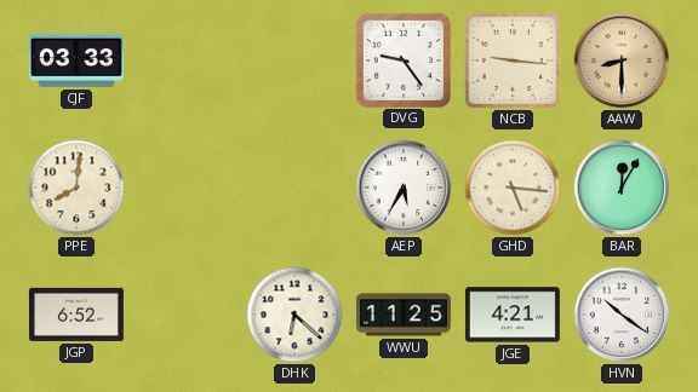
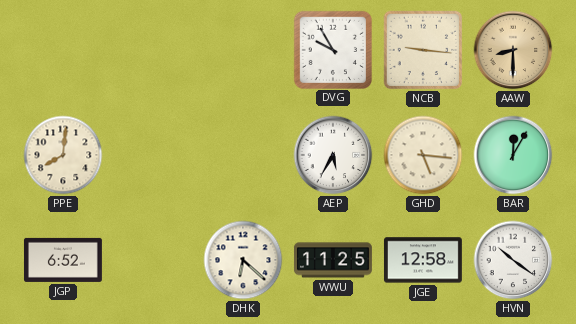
CJF: 03:33 -> none
DVG: 9:24 -> 9:55
JGE: 4:21 -> 12:58
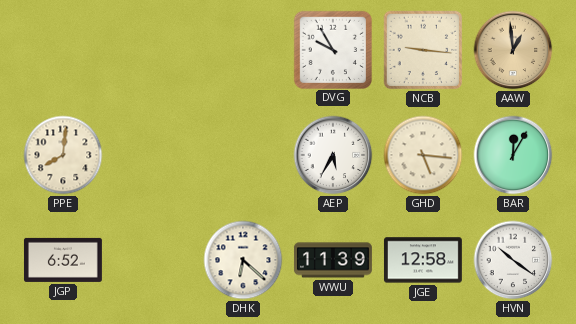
AAW: 8:30 -> 12:59
WWU: 11:25 -> 11:39
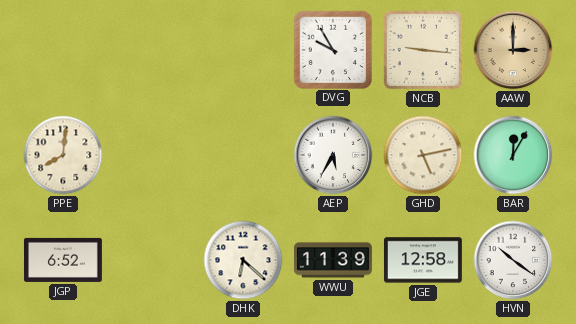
AAW: 12:59 -> 3:00
GHD: 5:16 -> 5:13
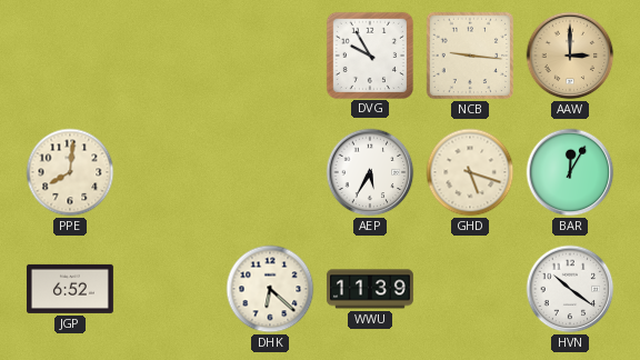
GHD: 5:13 -> 5:18
JGE: 12:58 -> none
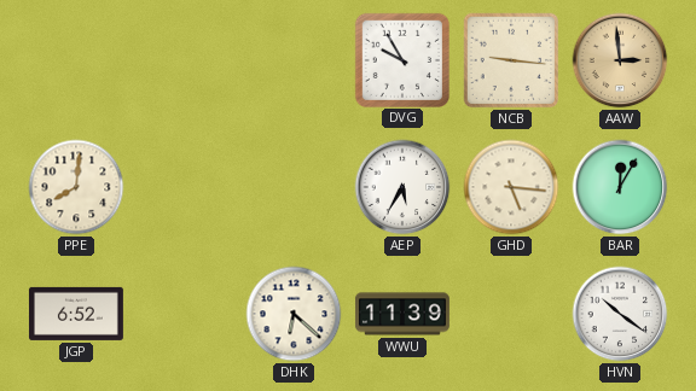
AAW: 3:00 -> 2:59
GHD: 5:18 -> 5:16
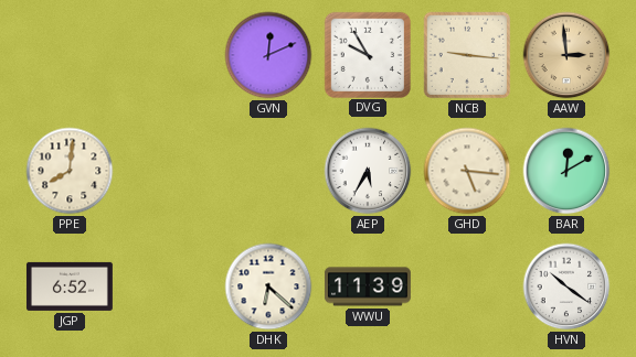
GVN: none -> 12:11
BAR: 12:05 -> 12:10
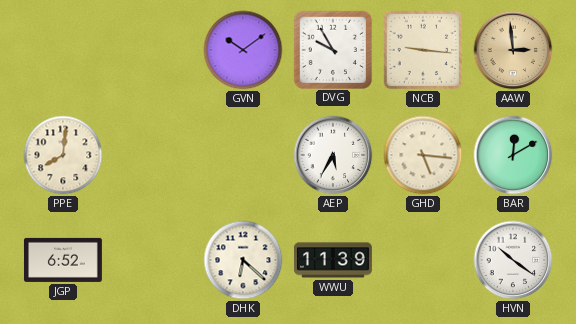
GVN: 12:11 -> 10:09
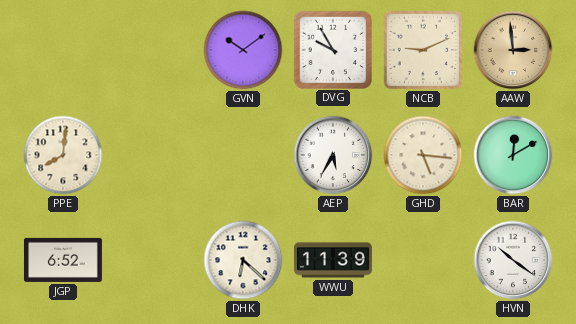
NCB: 9:16 -> 9:11
